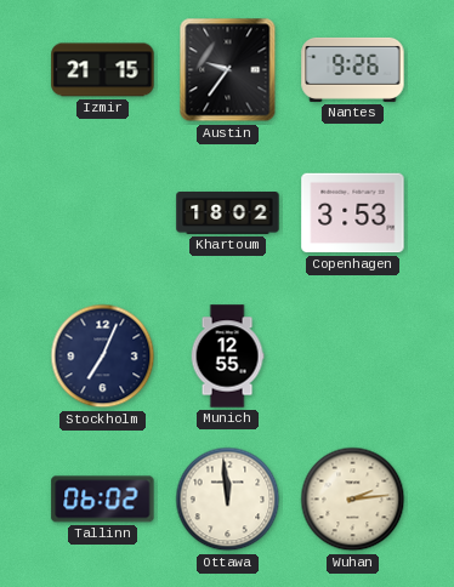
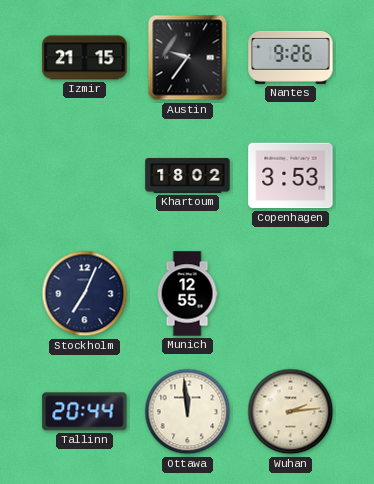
Tallinn: 06:02 -> 20:44
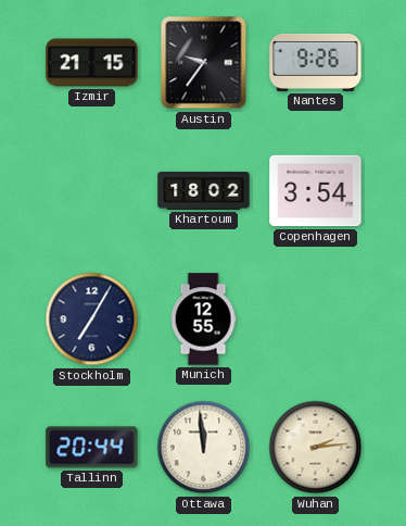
Copenhagen: 3:53 -> 3:54
Stockholm: 7:04 -> 7:05
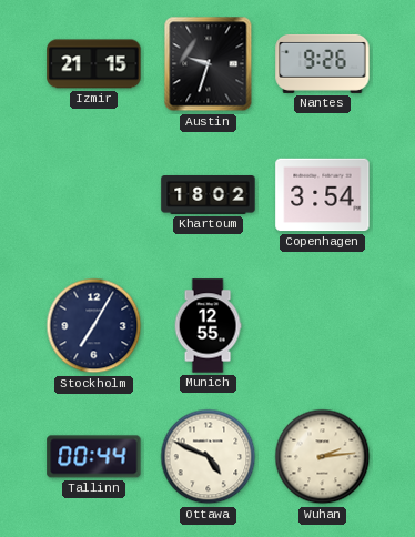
Austin: 9:36 -> 9:33
Tallinn: 20:44 -> 00:44
Ottawa: 11:59 -> 4:49
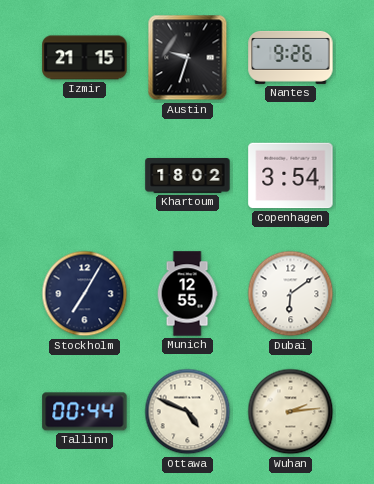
Dubai: none -> 6:09
